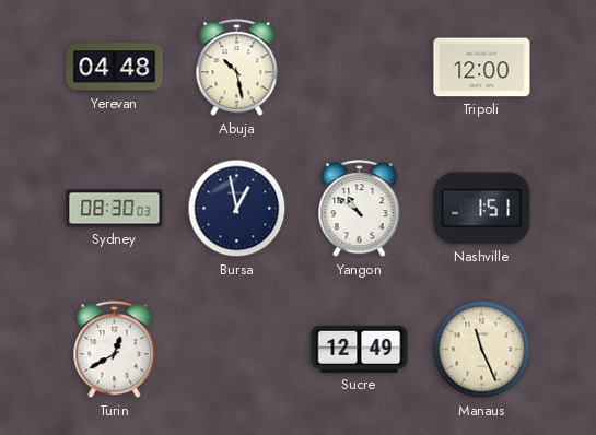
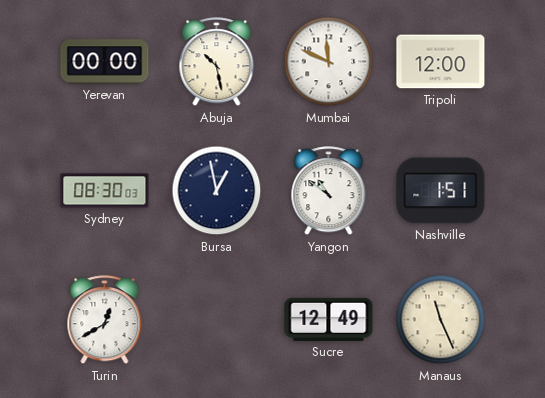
Yerevan: 04:48 -> 00:00
Mumbai: none -> 11:49
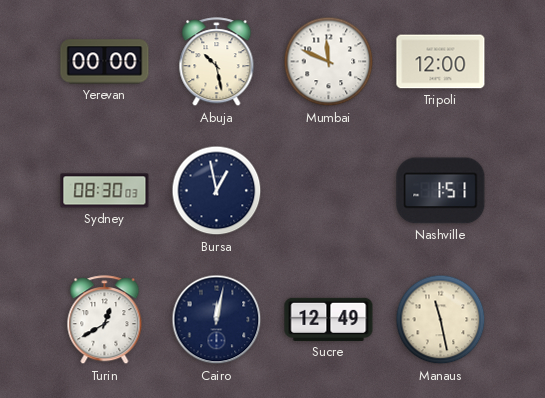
Yangon: 10:51 -> none
Cairo: none -> 12:02
Manaus: 11:26 -> 11:28
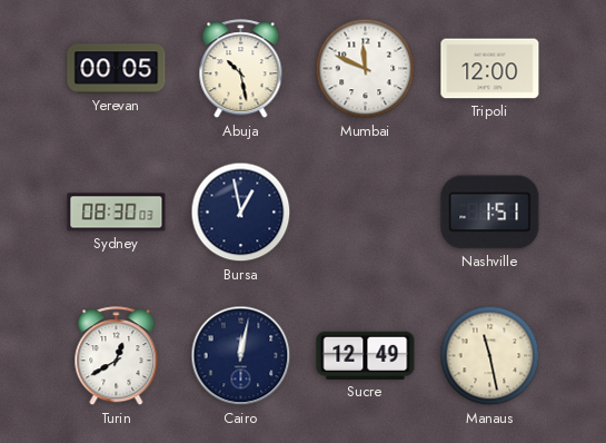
Yerevan: 00:00 -> 00:05
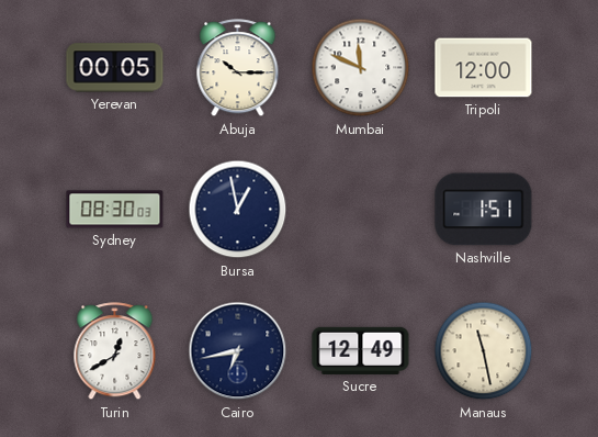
Abuja: 10:28 -> 10:15
Cairo: 12:02 -> 6:43
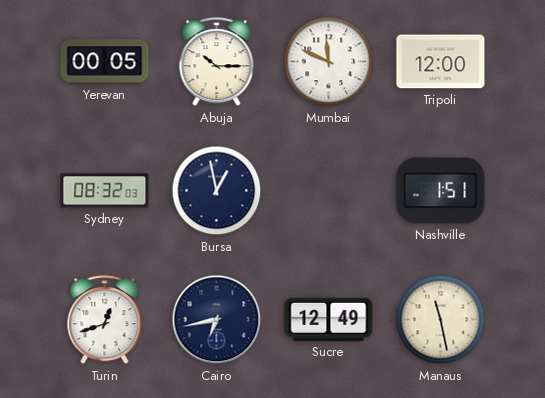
Sydney: 08:30 -> 08:32
Turin: 12:40 -> 12:42
